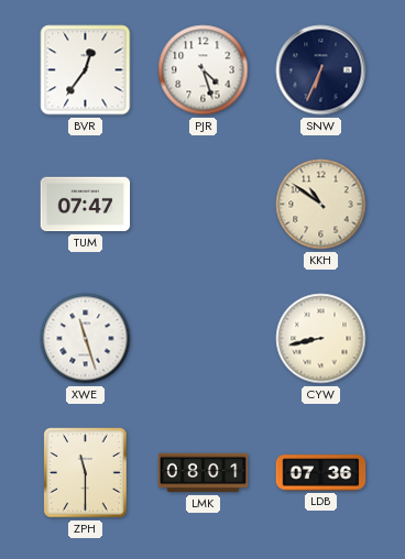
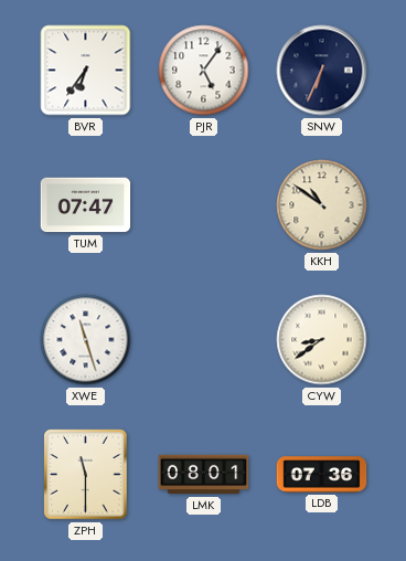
BVR: 12:36 -> 6:36
PJR: 4:27 -> 5:06
CYW: 8:43 -> 8:39
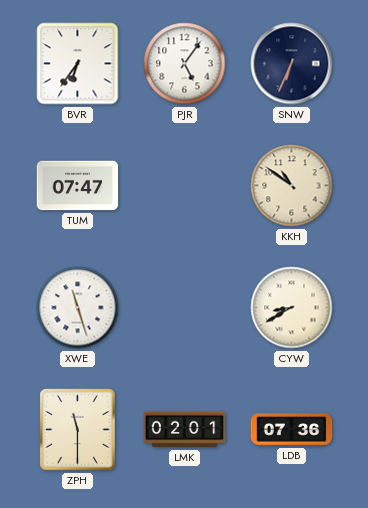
CYW: 8:39 -> 8:40
LMK: 08:01 -> 02:01
